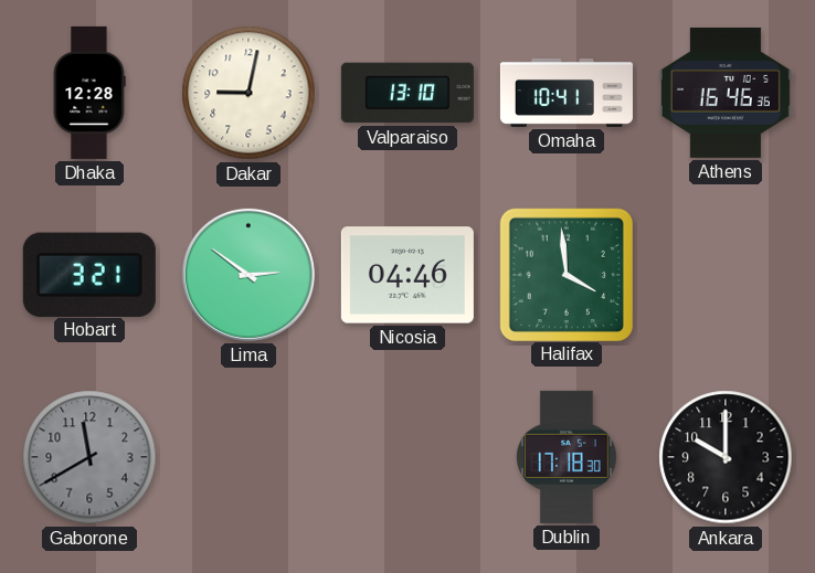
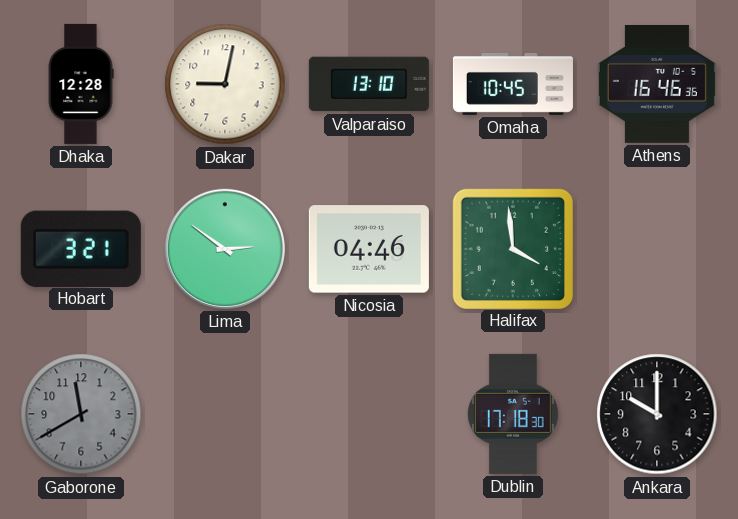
Omaha: 10:41 -> 10:45
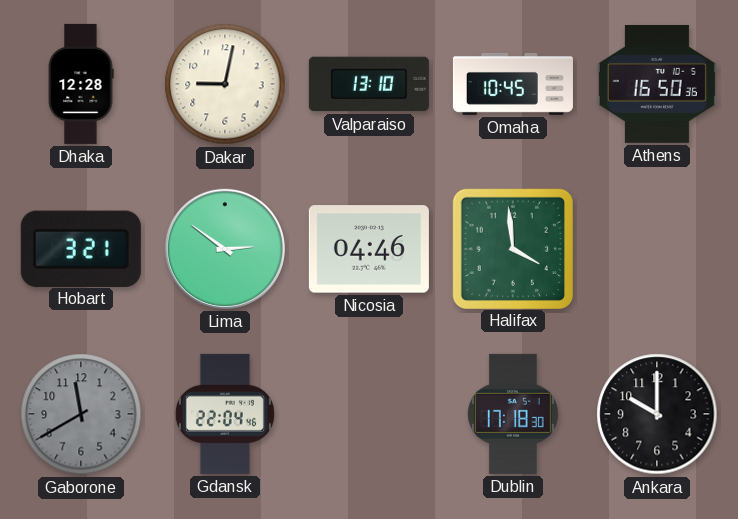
Athens: 16:46 -> 16:50
Gdansk: none -> 22:04
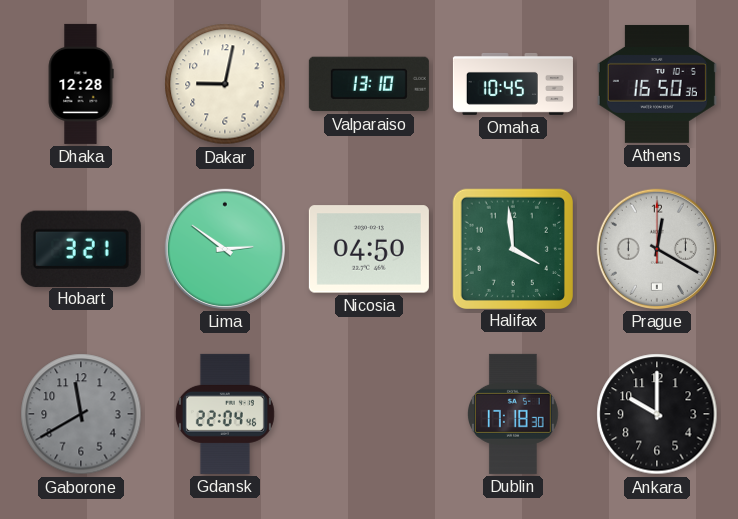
Nicosia: 04:46 -> 04:50
Prague: none -> 12:20
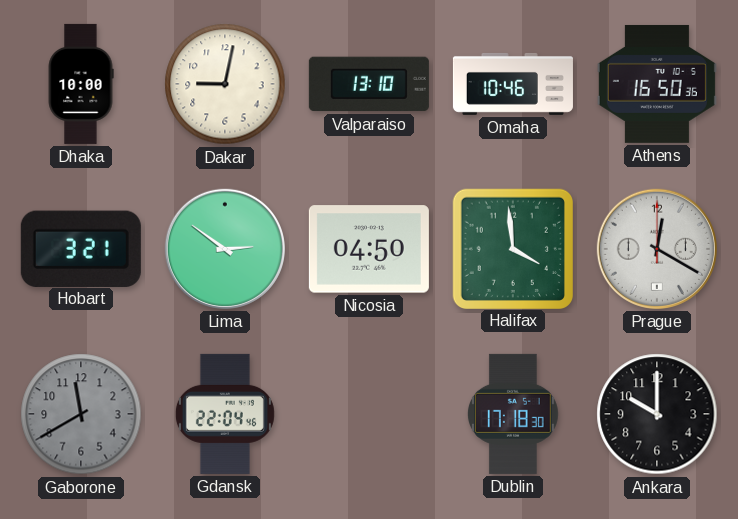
Dhaka: 12:28 -> 10:00
Omaha: 10:45 -> 10:46
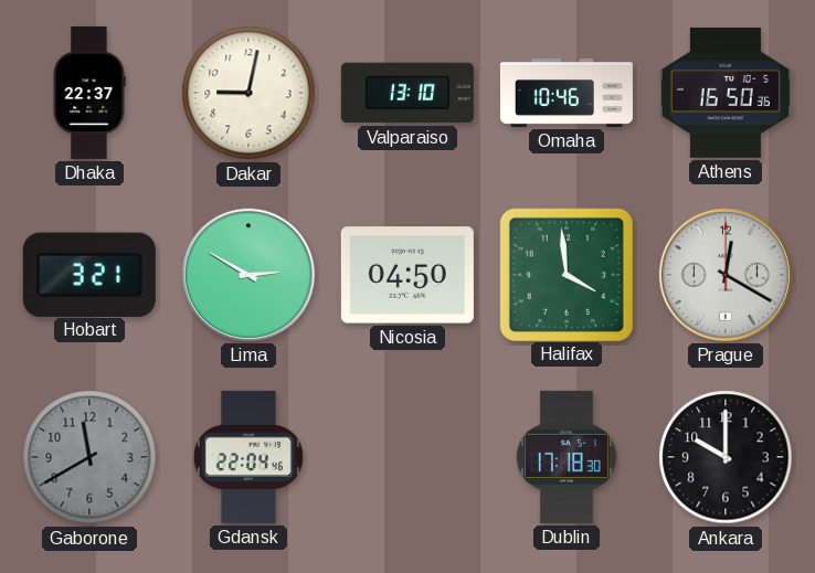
Dhaka: 10:00 -> 22:37
Lima: 2:51 -> 2:50
